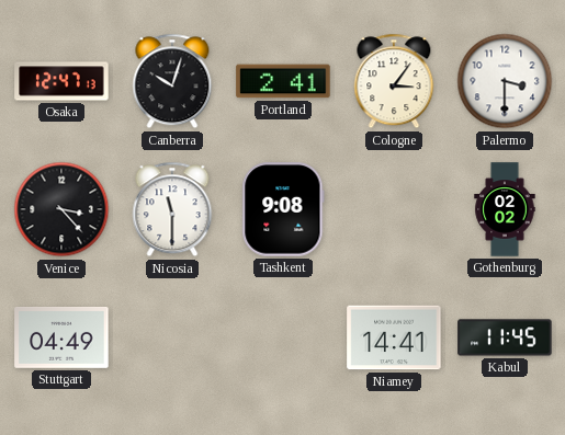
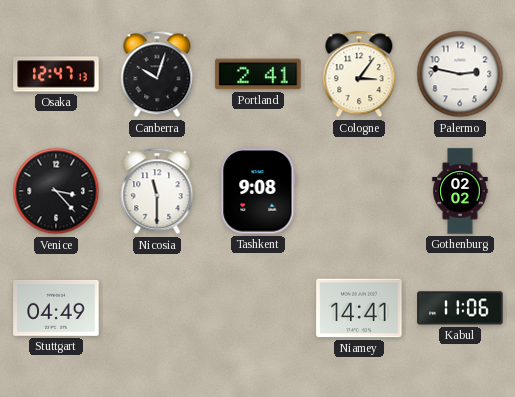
Palermo: 3:30 -> 2:47
Kabul: 11:45 -> 11:06
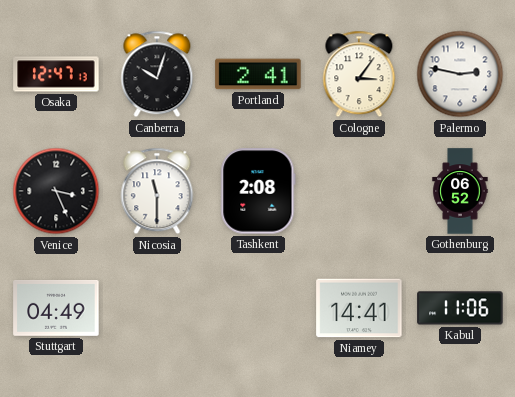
Venice: 3:23 -> 3:26
Tashkent: 9:08 -> 2:08
Gothenburg: 02:02 -> 06:52
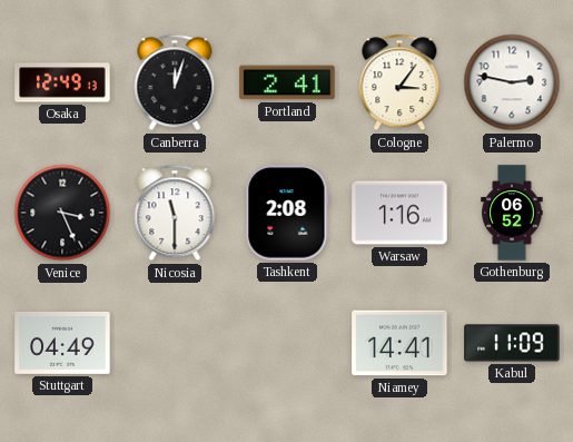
Osaka: 12:47 -> 12:49
Canberra: 10:03 -> 12:03
Warsaw: none -> 1:16
Kabul: 11:06 -> 11:09
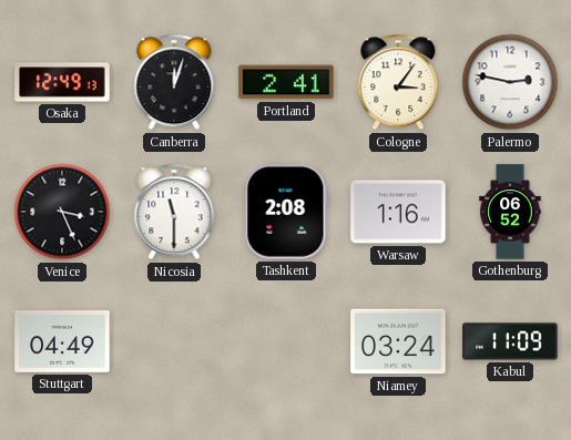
Niamey: 14:41 -> 03:24
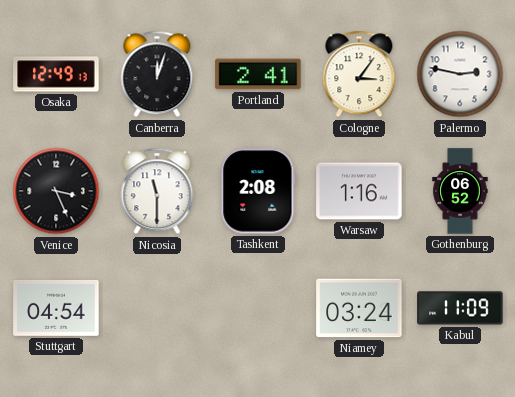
Stuttgart: 04:49 -> 04:54
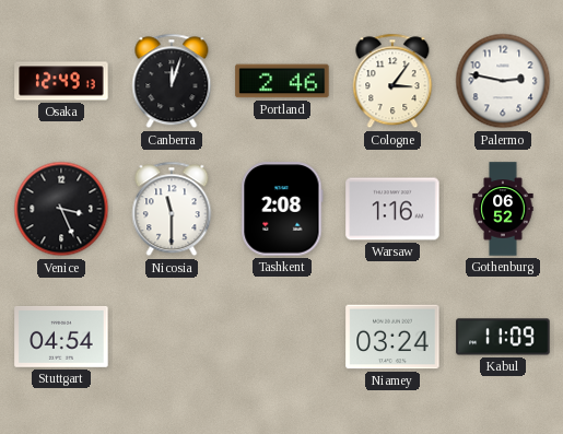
Portland: 2:41 -> 2:46
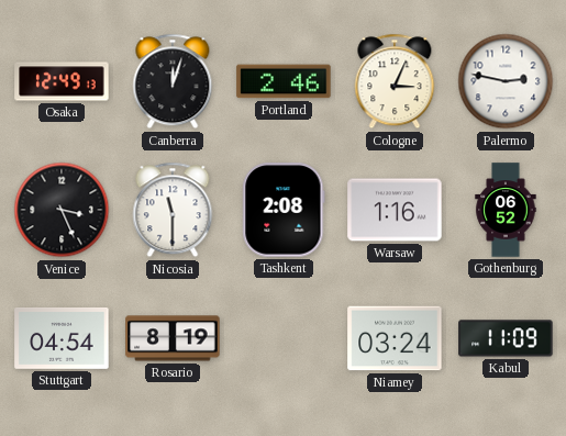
Cologne: 3:06 -> 3:04
Rosario: none -> 8:19
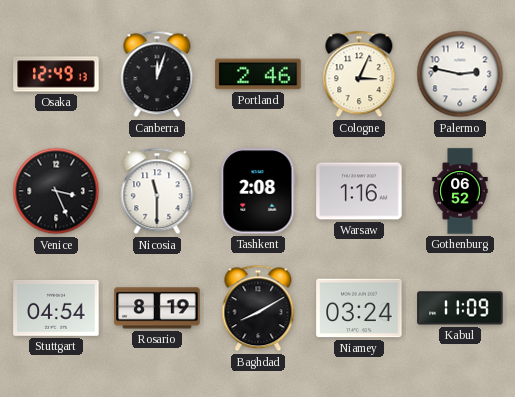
Baghdad: none -> 8:10
